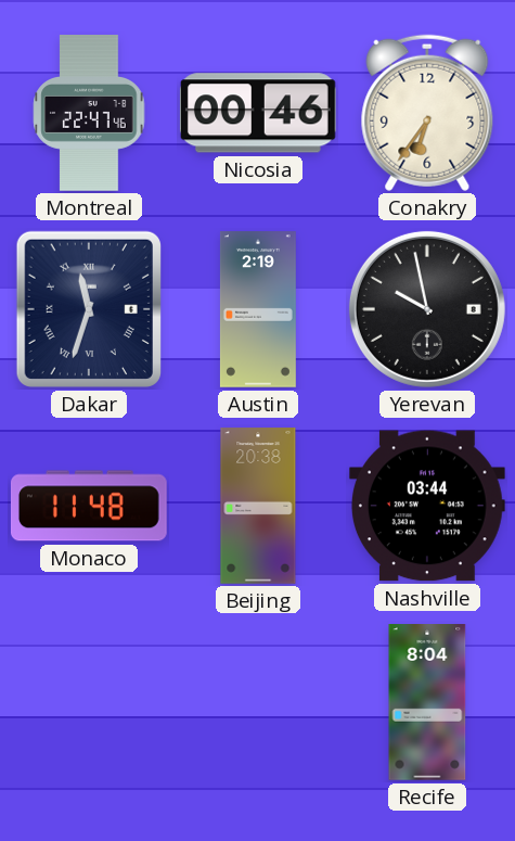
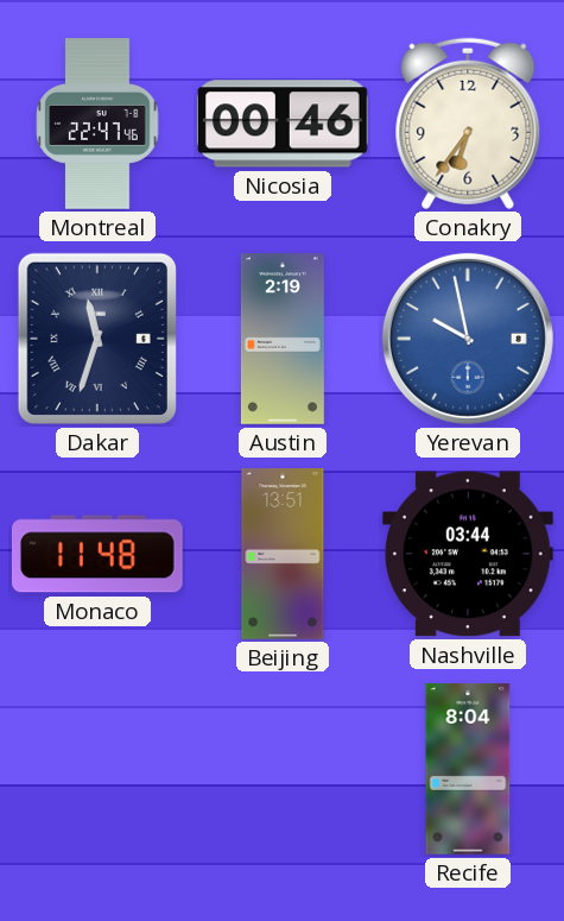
Yerevan dial: black -> blue
Beijing: 20:38 -> 13:51
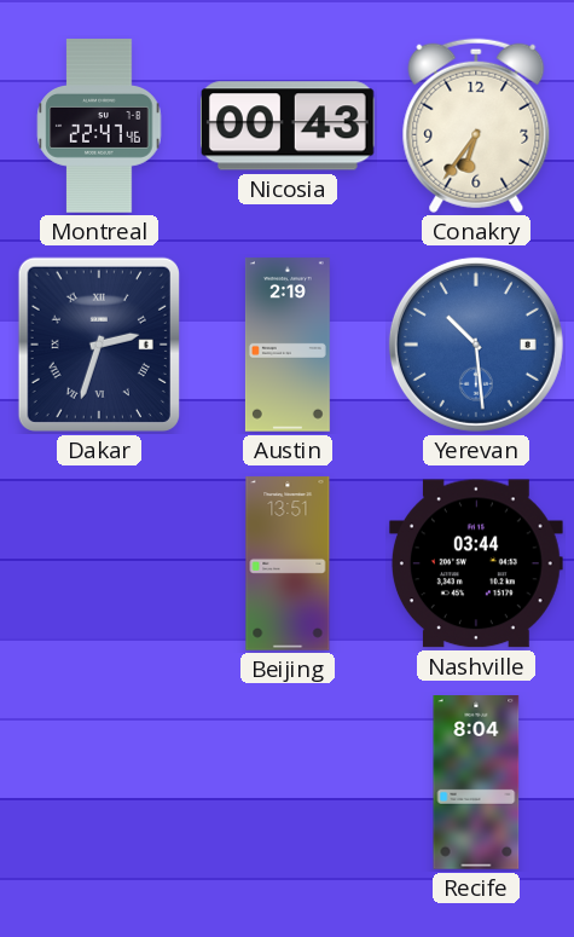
Nicosia: 00:46 -> 00:43
Dakar: 11:33 -> 2:33
Yerevan: 9:58 -> 10:29
Monaco: 11:48 -> none
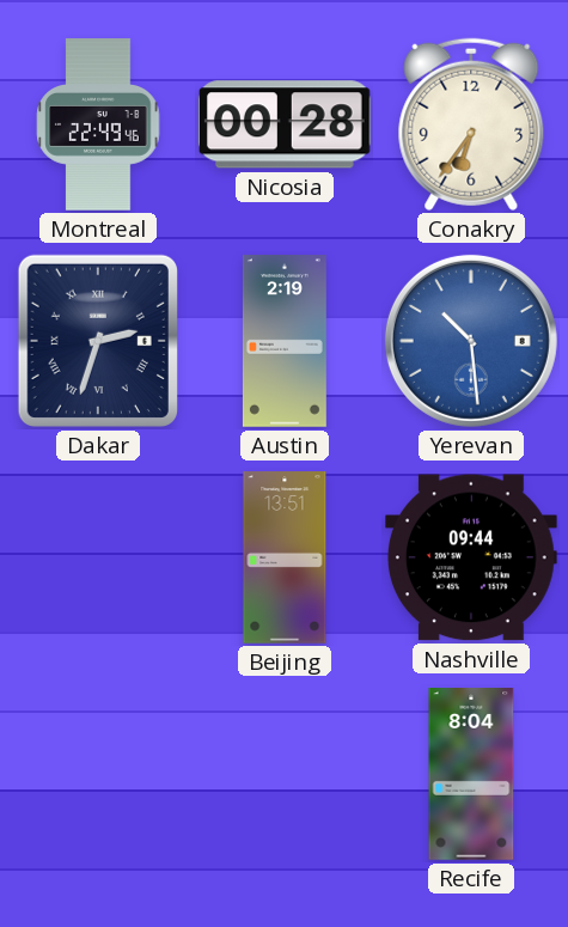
Montreal: 22:47 -> 22:49
Nicosia: 00:43 -> 00:28
Nashville: 03:44 -> 09:44
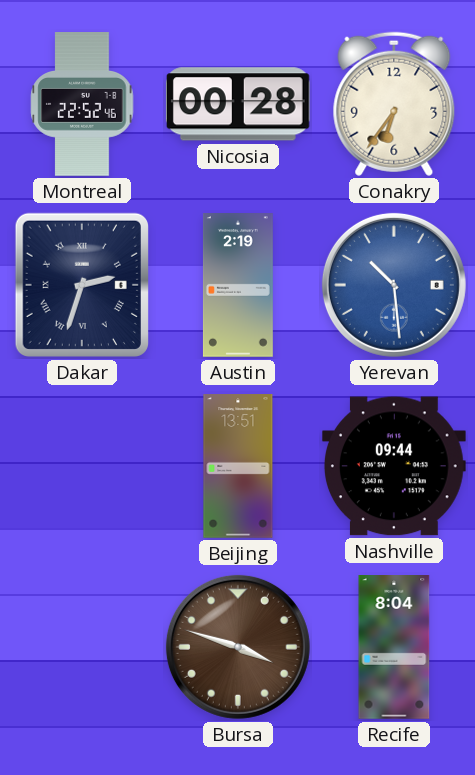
Montreal: 22:49 -> 22:52
Bursa: none -> 3:48
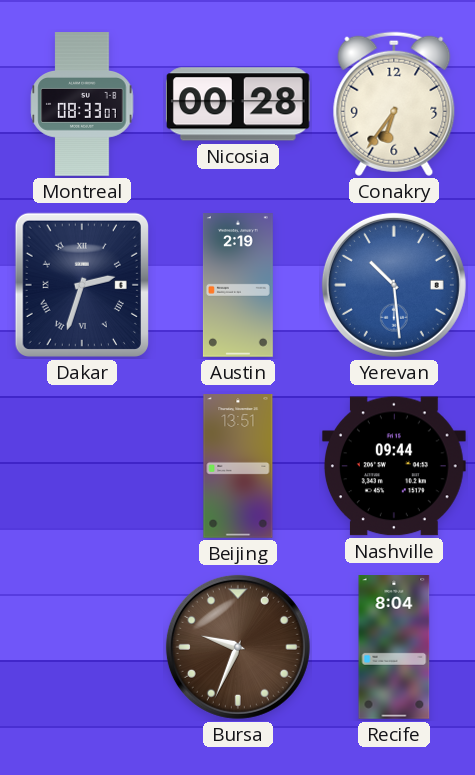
Montreal: 22:52 -> 08:33
Bursa: 3:48 -> 9:34
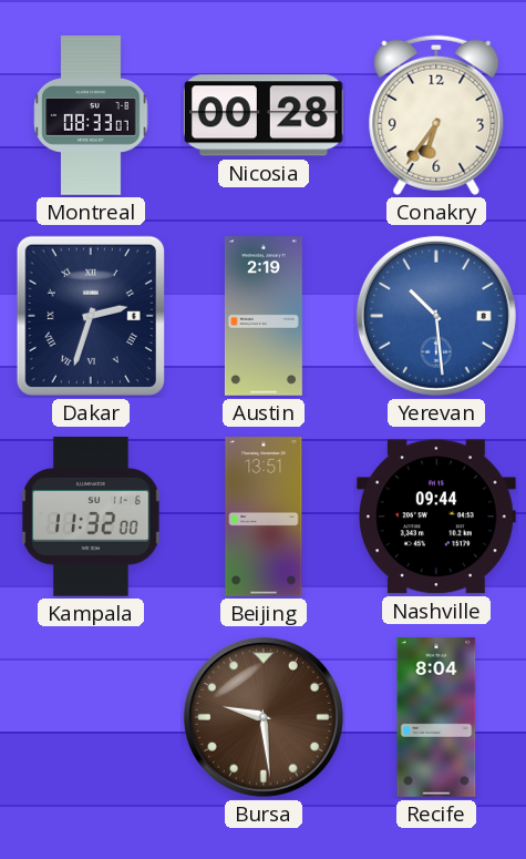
Kampala: none -> 11:32
Bursa: 9:34 -> 9:29
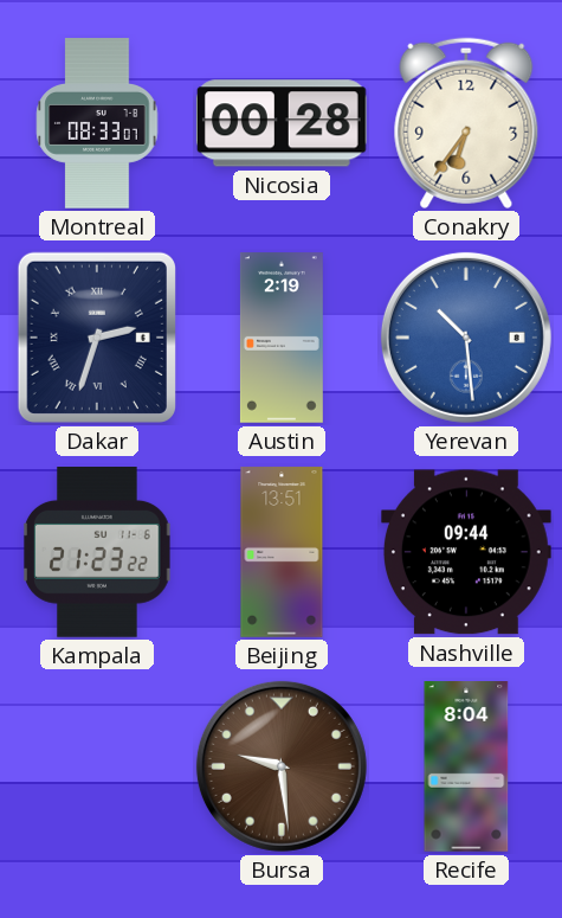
Kampala: 11:32 -> 21:23
